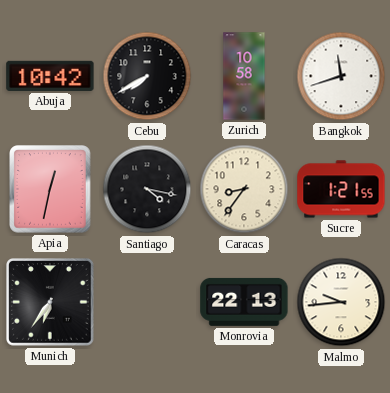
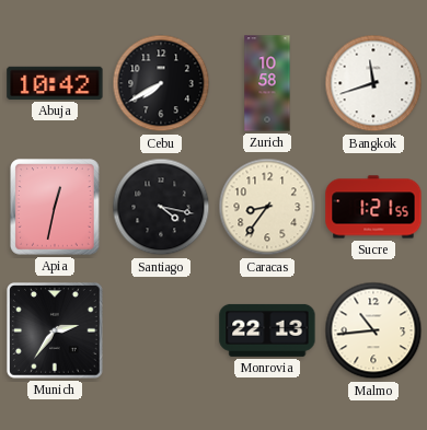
Munich: 6:36 -> 2:36
Malmo: 9:44 -> 10:44
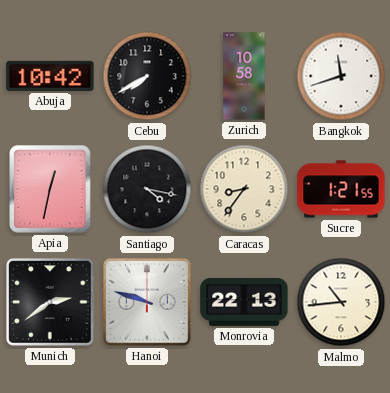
Munich: 2:36 -> 2:39
Hanoi: none -> 9:48
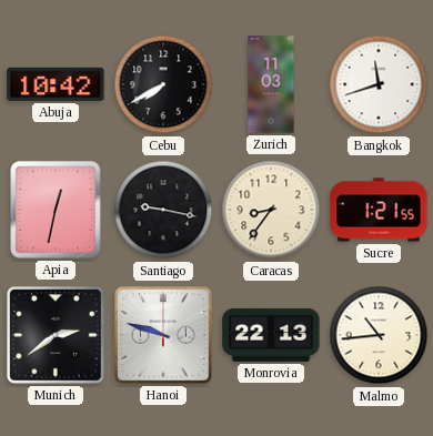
Zurich: 10:58 -> 11:03
Santiago: 4:17 -> 9:17
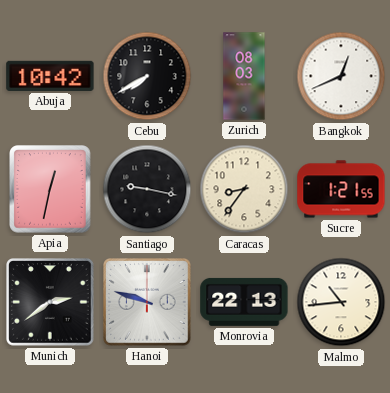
Zurich: 11:03 -> 08:03
Bangkok: 11:42 -> 12:41
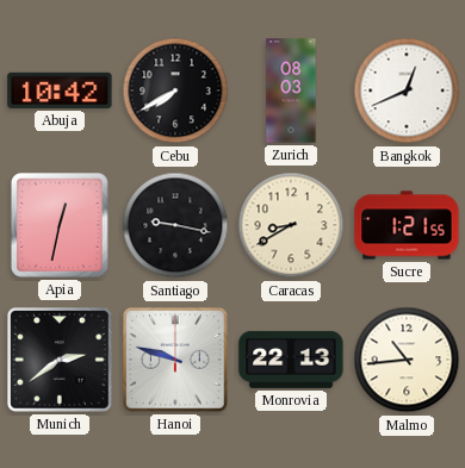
Caracas: 8:36 -> 8:40
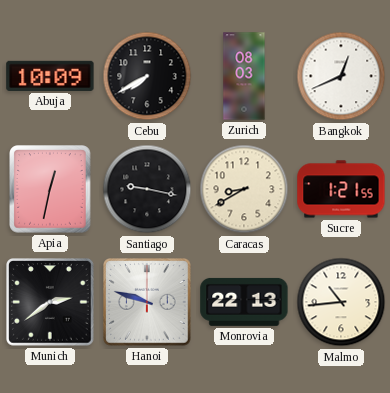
Abuja: 10:42 -> 10:09
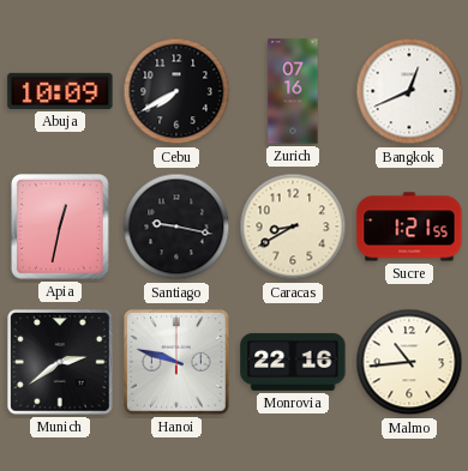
Zurich: 08:03 -> 07:16
Monrovia: 22:13 -> 22:16
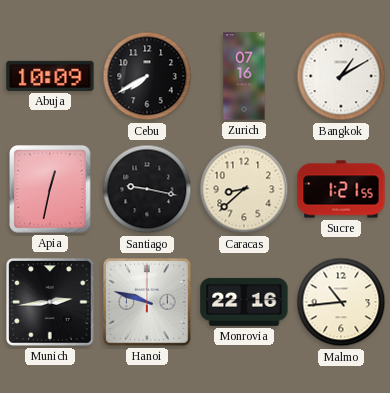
Bangkok: 12:41 -> 1:10
Caracas: 8:40 -> 8:38
Munich: 2:39 -> 2:44
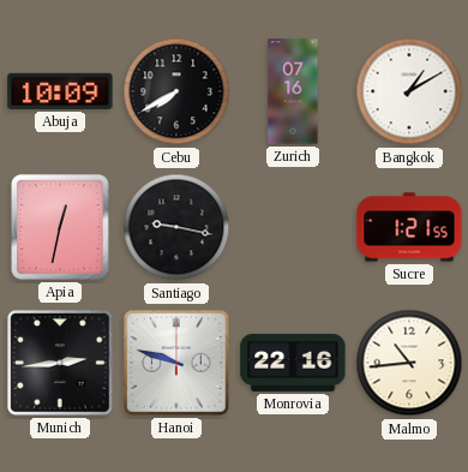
Caracas: 8:38 -> none
